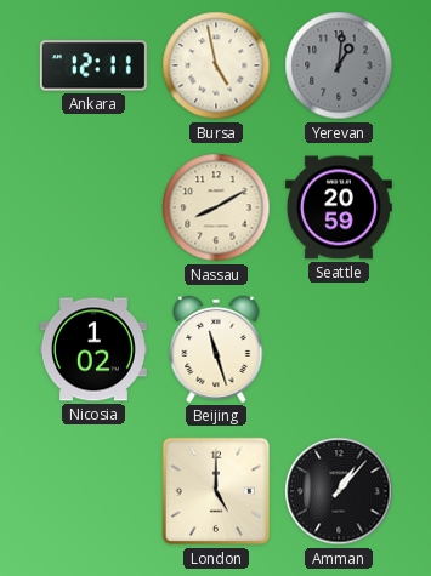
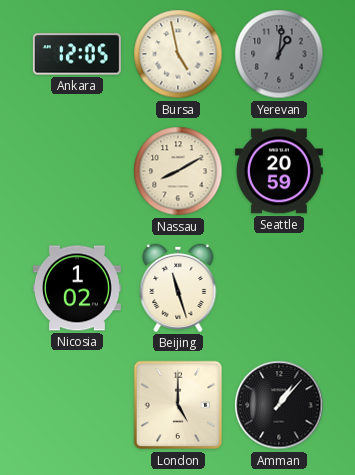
Ankara: 12:11 -> 12:05
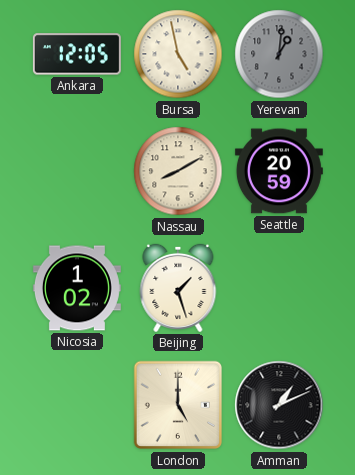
Beijing: 11:27 -> 1:27
Amman: 1:07 -> 1:11
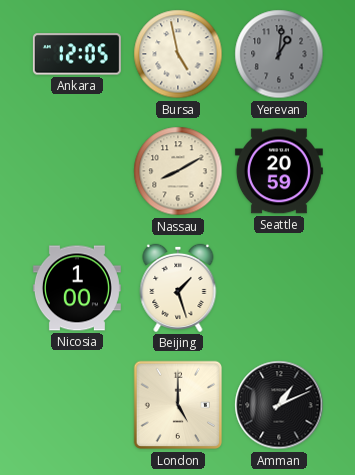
Nicosia: 1:02 -> 1:00
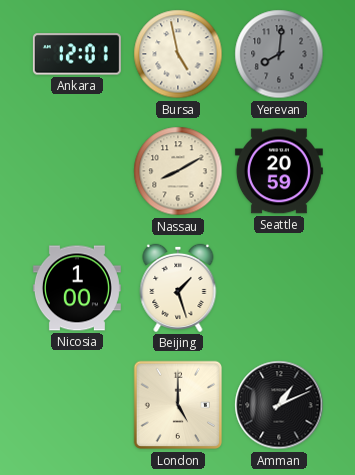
Ankara: 12:05 -> 12:01
Yerevan: 1:01 -> 8:01
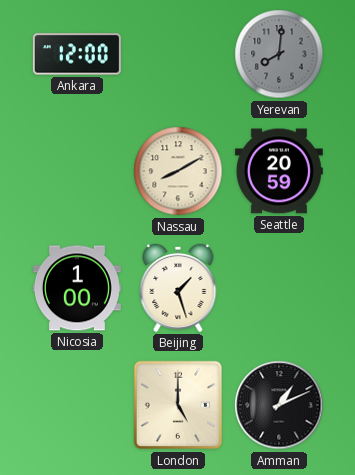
Ankara: 12:01 -> 12:00
Bursa: 4:58 -> none
